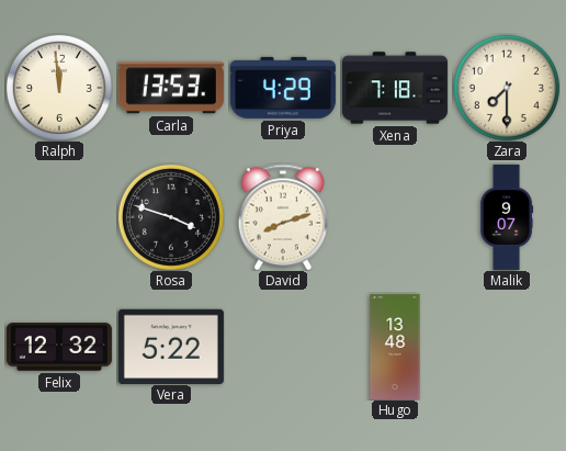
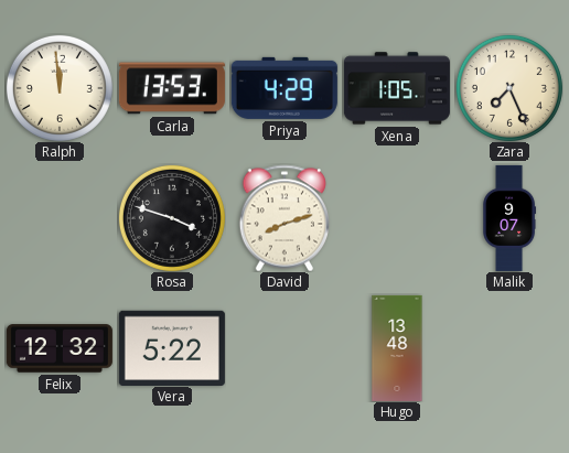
Xena: 7:18 -> 1:05
Zara: 7:30 -> 7:26
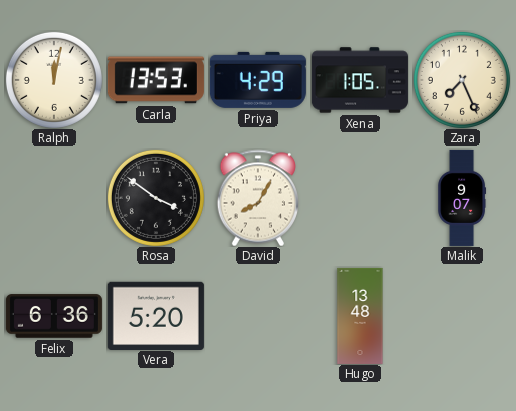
Ralph: 11:59 -> 12:02
Rosa: 3:48 -> 3:51
David: 8:12 -> 8:05
Felix: 12:32 -> 6:36
Vera: 5:22 -> 5:20
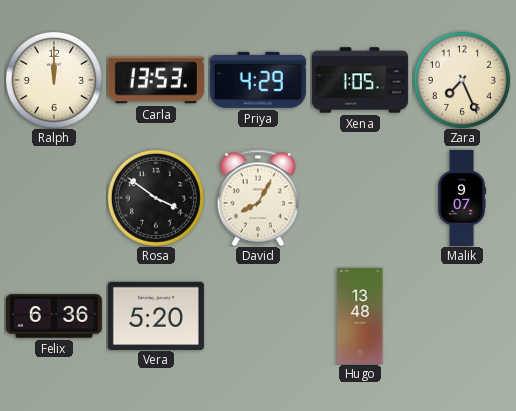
Ralph: 12:02 -> 12:00
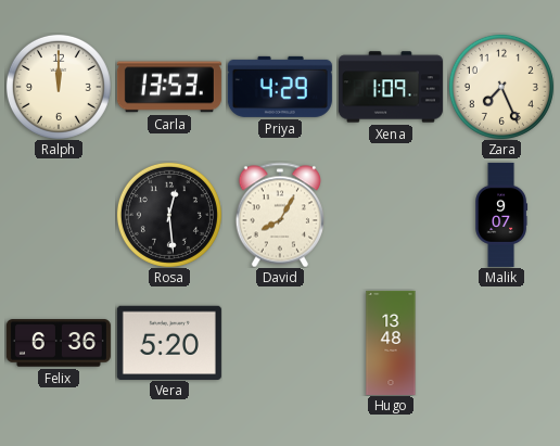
Xena: 1:05 -> 1:09
Rosa: 3:51 -> 12:29
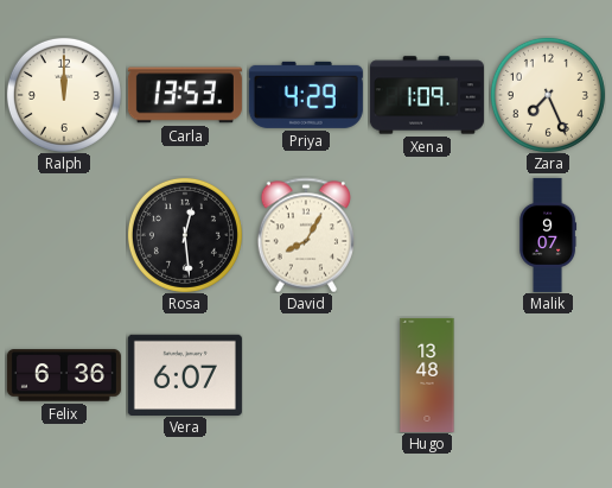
Vera: 5:20 -> 6:07
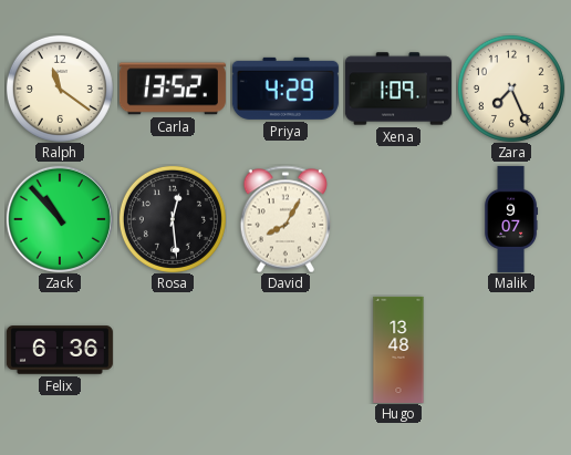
Ralph: 12:00 -> 11:21
Carla: 13:53 -> 13:52
Zack: none -> 10:53
Vera: 6:07 -> none
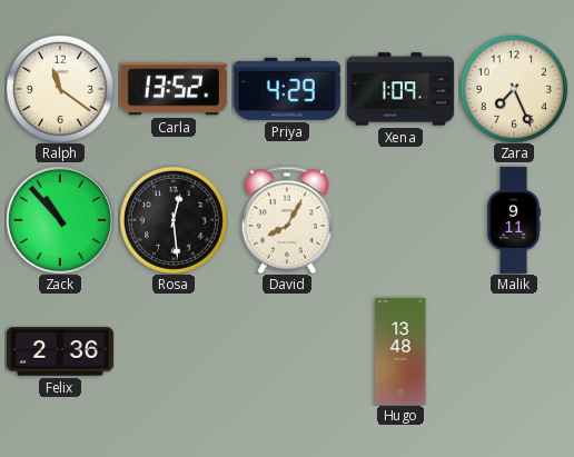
Malik: 9:07 -> 9:11
Felix: 6:36 -> 2:36
